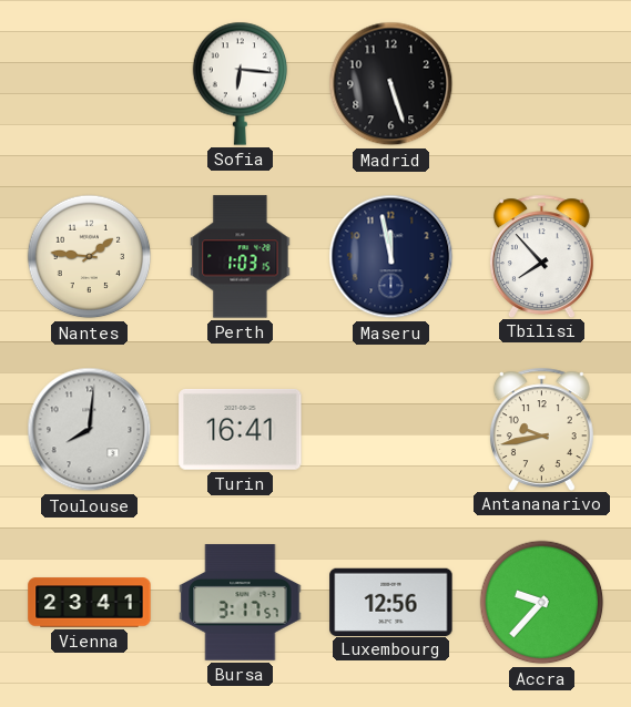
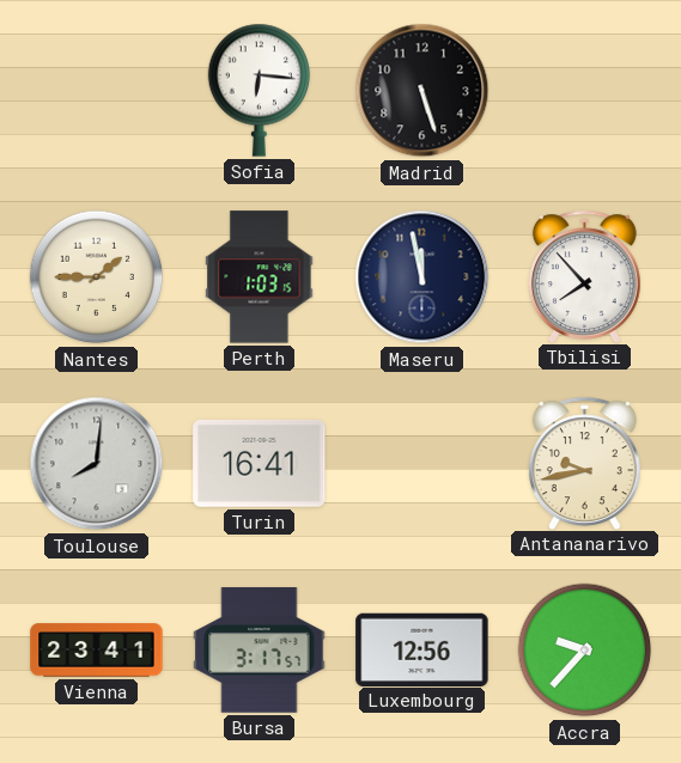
Nantes: 1:46 -> 1:45
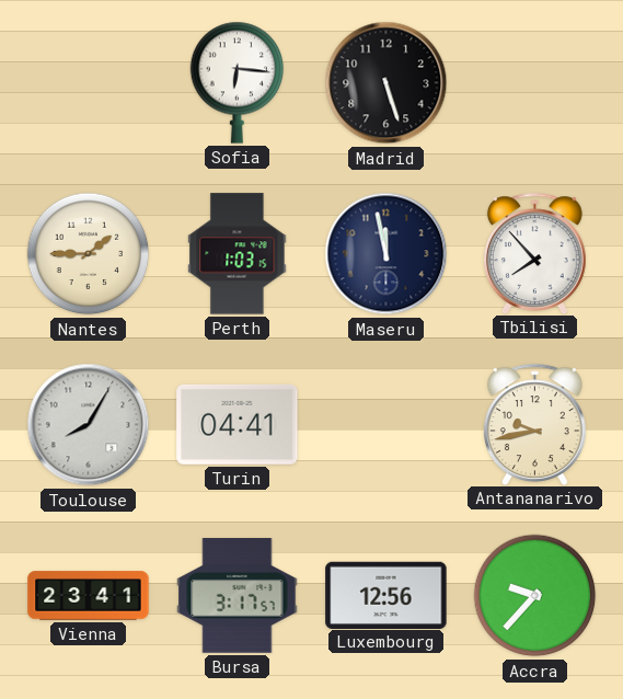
Toulouse: 8:01 -> 8:05
Turin: 16:41 -> 04:41
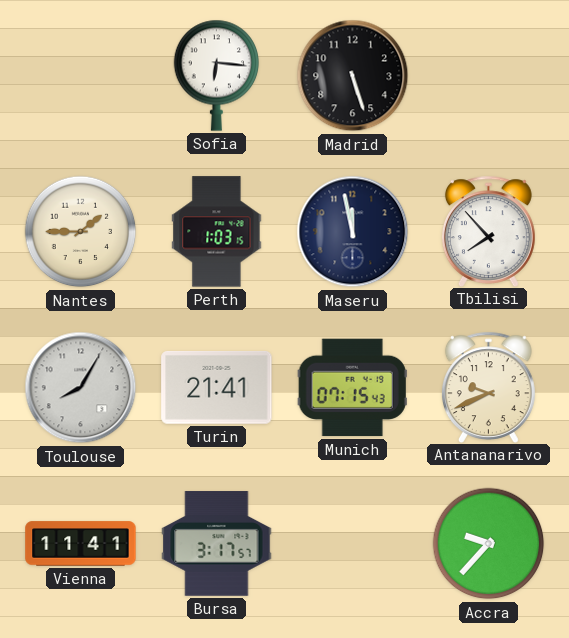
Turin: 04:41 -> 21:41
Munich: none -> 07:15
Antananarivo: 9:43 -> 9:41
Vienna: 23:41 -> 11:41
Luxembourg: 12:56 -> none
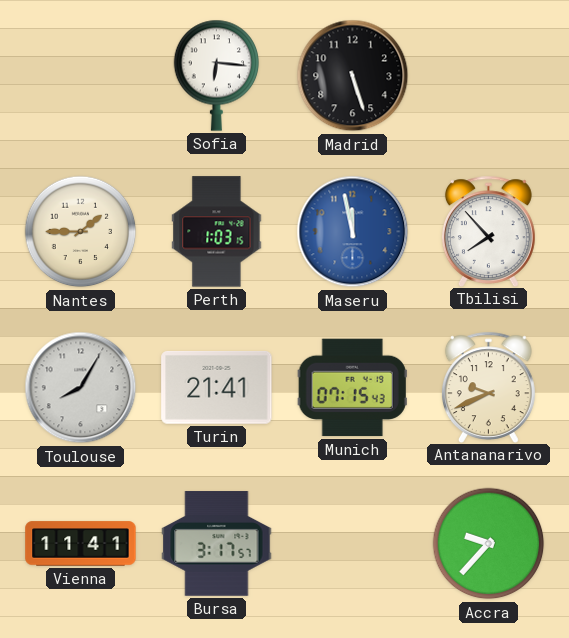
Maseru dial: navy -> blue
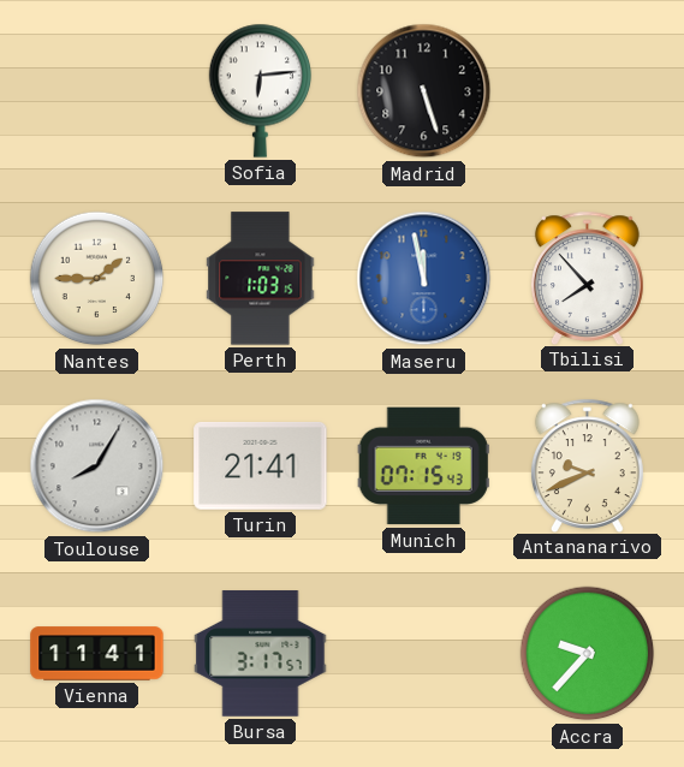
Sofia: 6:16 -> 6:14
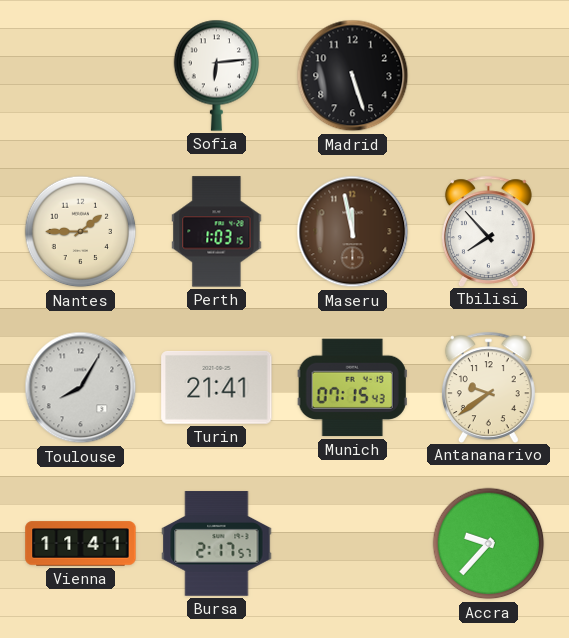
Maseru dial: blue -> brown
Antananarivo: 9:41 -> 9:39
Bursa: 3:17 -> 2:17
